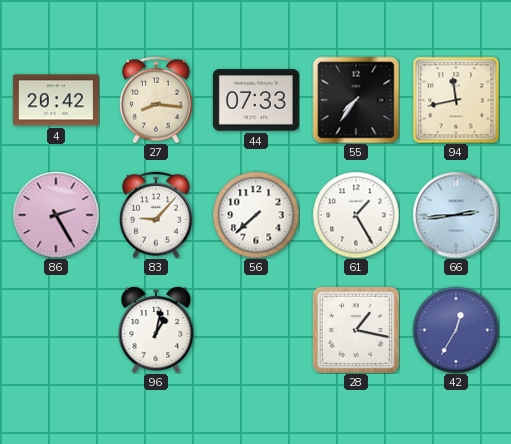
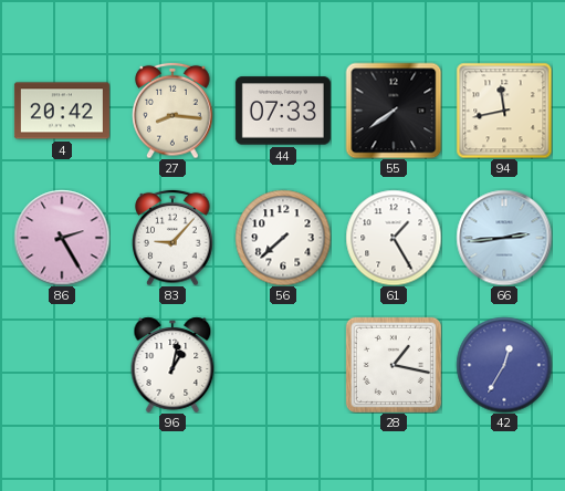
55: 7:36 -> 7:39
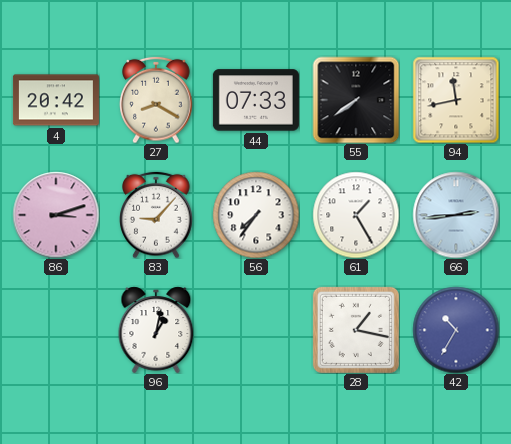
27: 8:16 -> 8:20
86: 2:25 -> 3:12
56: 7:38 -> 7:36
42: 12:35 -> 10:35
